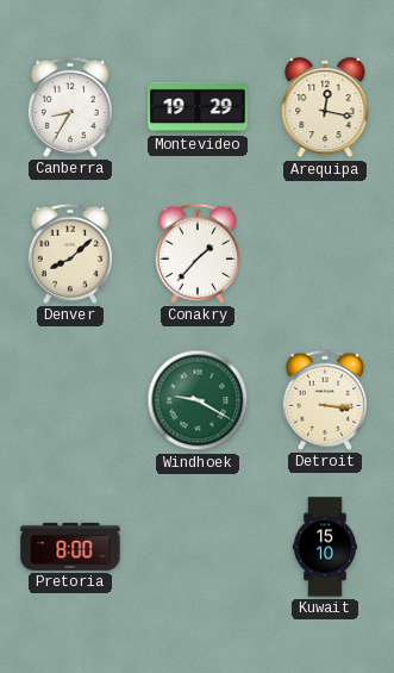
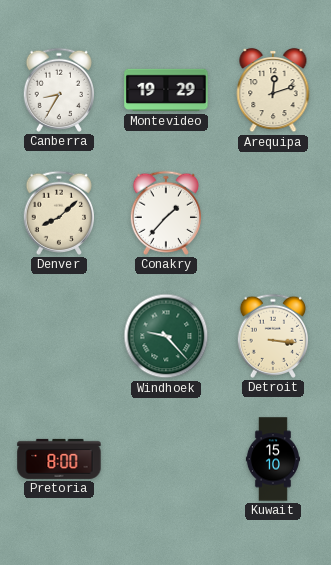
Arequipa: 12:17 -> 12:12
Windhoek: 9:20 -> 9:23
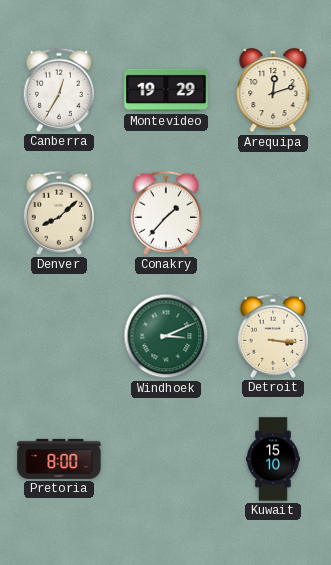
Canberra: 8:35 -> 12:35
Windhoek: 9:23 -> 3:11
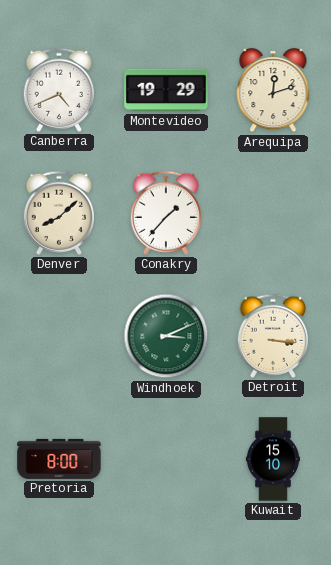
Canberra: 12:35 -> 4:41
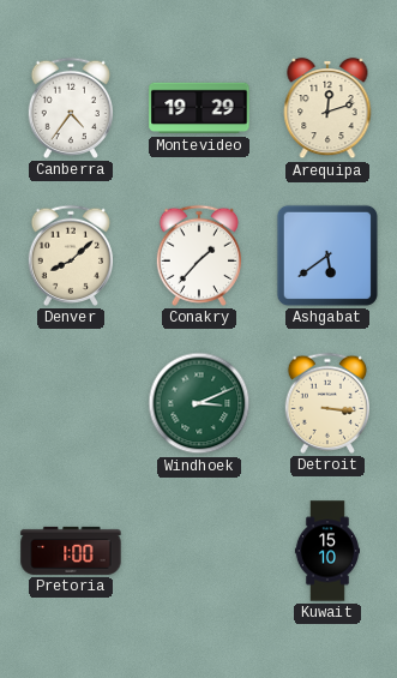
Canberra: 4:41 -> 4:36
Ashgabat: none -> 5:39
Pretoria: 8:00 -> 1:00
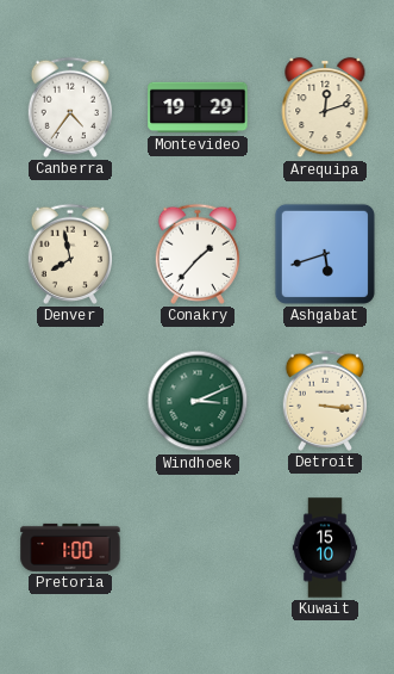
Denver: 8:08 -> 7:58
Ashgabat: 5:39 -> 5:42
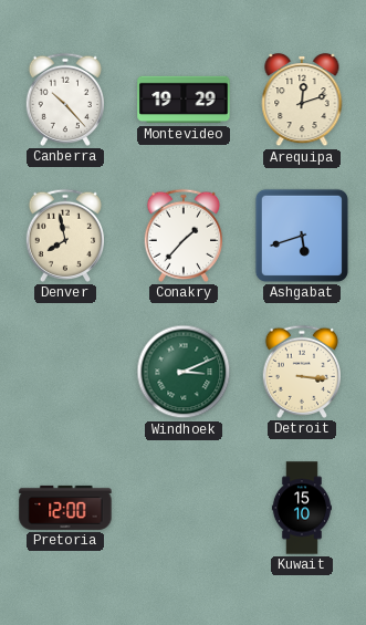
Canberra: 4:36 -> 10:23
Pretoria: 1:00 -> 12:00
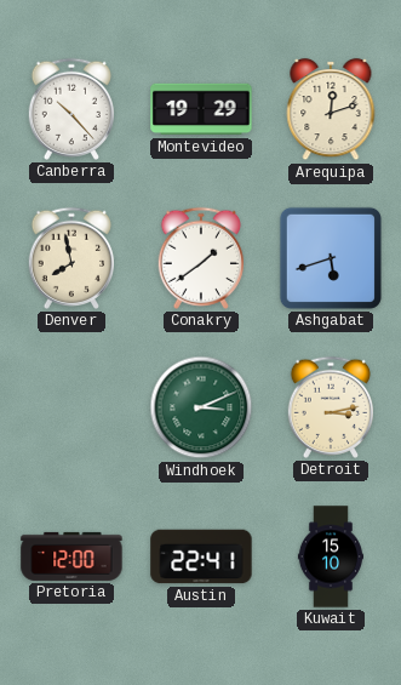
Conakry: 1:37 -> 1:39
Detroit: 3:16 -> 3:13
Austin: none -> 22:41
